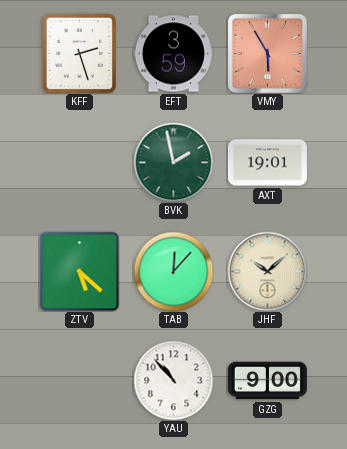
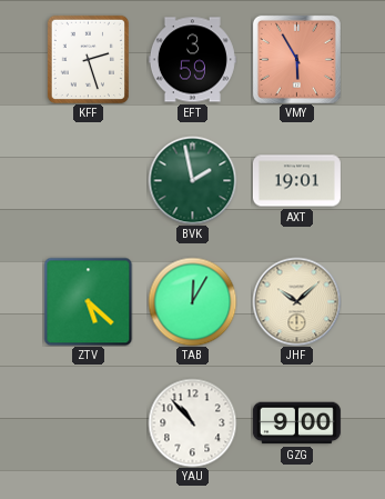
TAB: 12:07 -> 12:05
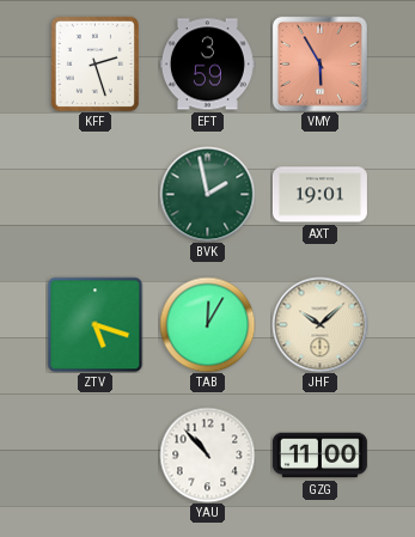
ZTV: 5:22 -> 5:18
GZG: 9:00 -> 11:00
